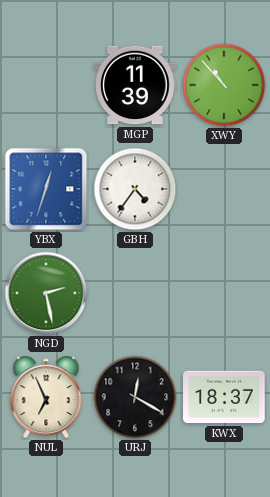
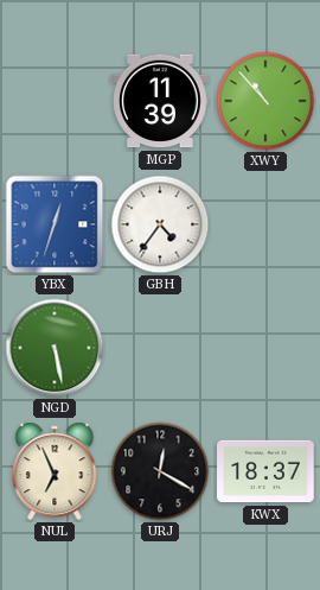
NGD: 2:28 -> 5:28
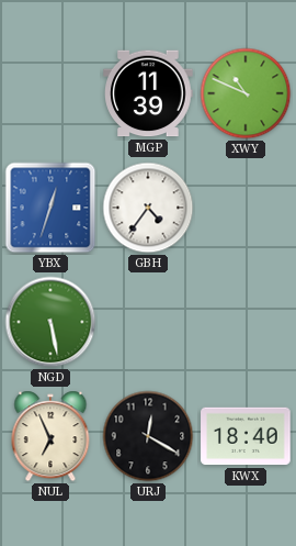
XWY: 10:53 -> 10:49
KWX: 18:37 -> 18:40
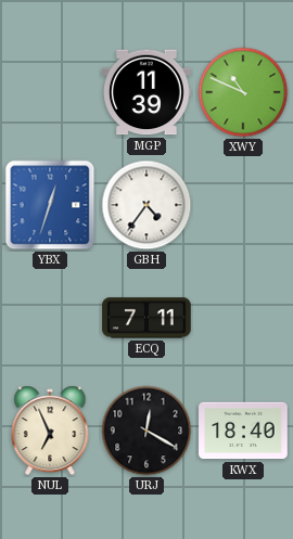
NGD: 5:28 -> none
ECQ: none -> 7:11
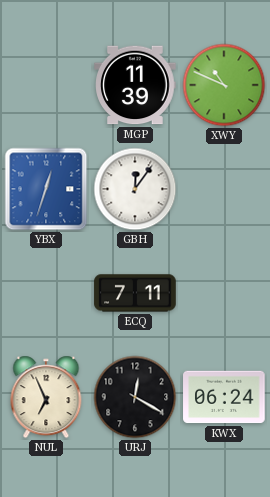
GBH: 4:36 -> 12:06
KWX: 18:40 -> 06:24
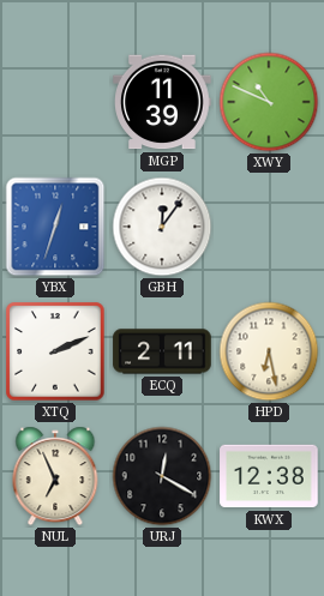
XTQ: none -> 2:11
ECQ: 7:11 -> 2:11
HPD: none -> 6:28
KWX: 06:24 -> 12:38
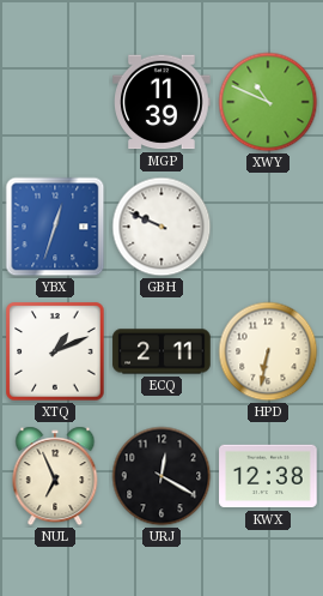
GBH: 12:06 -> 9:49
XTQ: 2:11 -> 1:11
HPD: 6:28 -> 6:32
